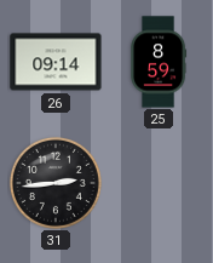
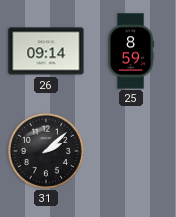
31: 2:44 -> 2:08
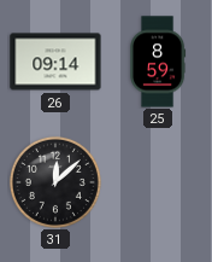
31: 2:08 -> 12:08
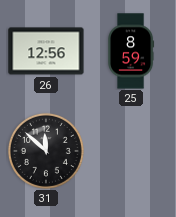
26: 09:14 -> 12:56
31: 12:08 -> 11:52
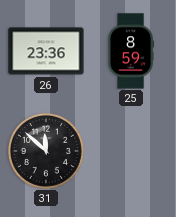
26: 12:56 -> 23:36
